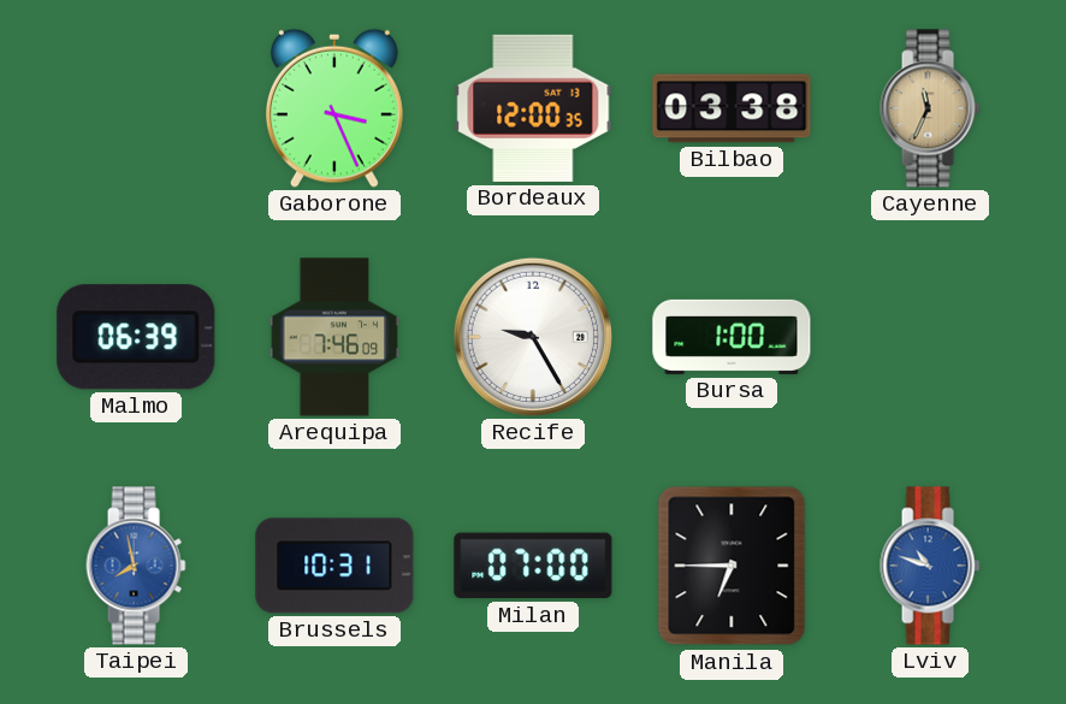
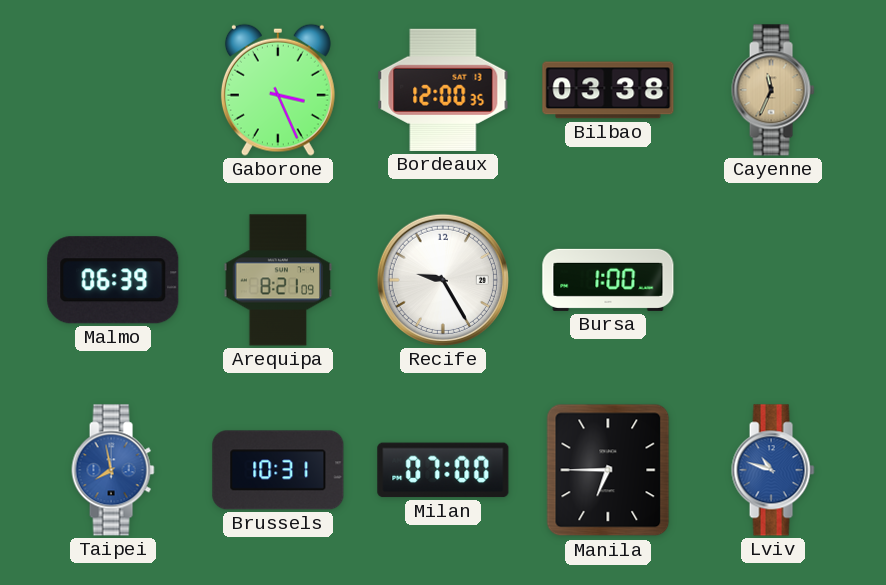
Arequipa: 7:46 -> 8:21
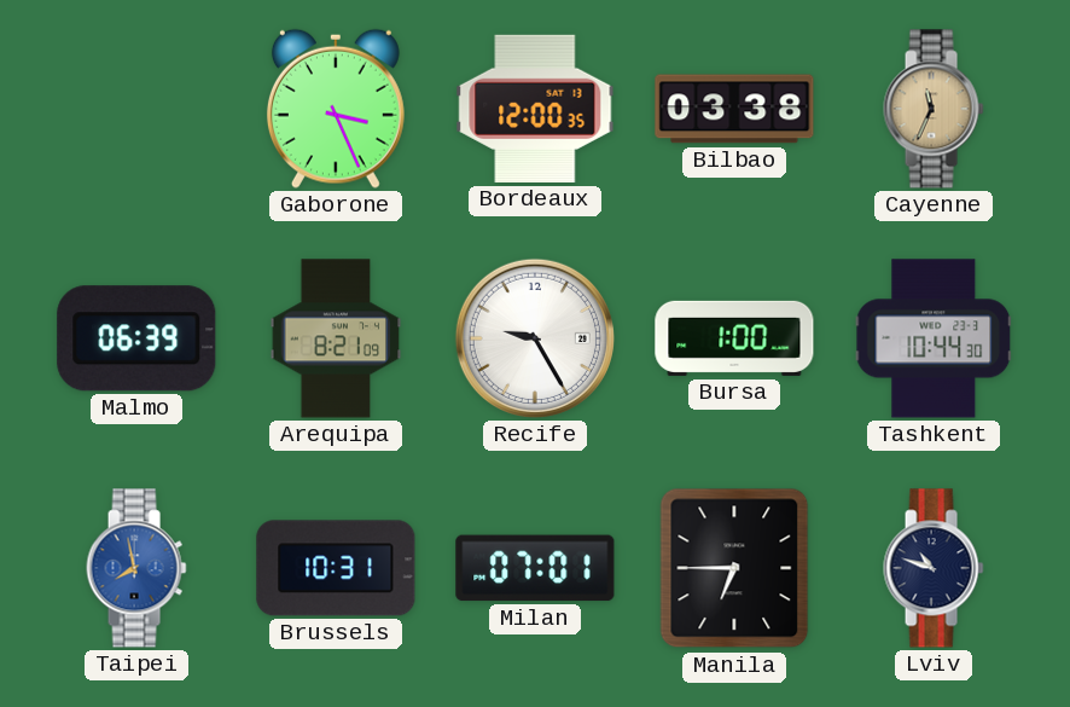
Tashkent: none -> 10:44
Milan: 07:00 -> 07:01
Lviv dial: blue -> navy
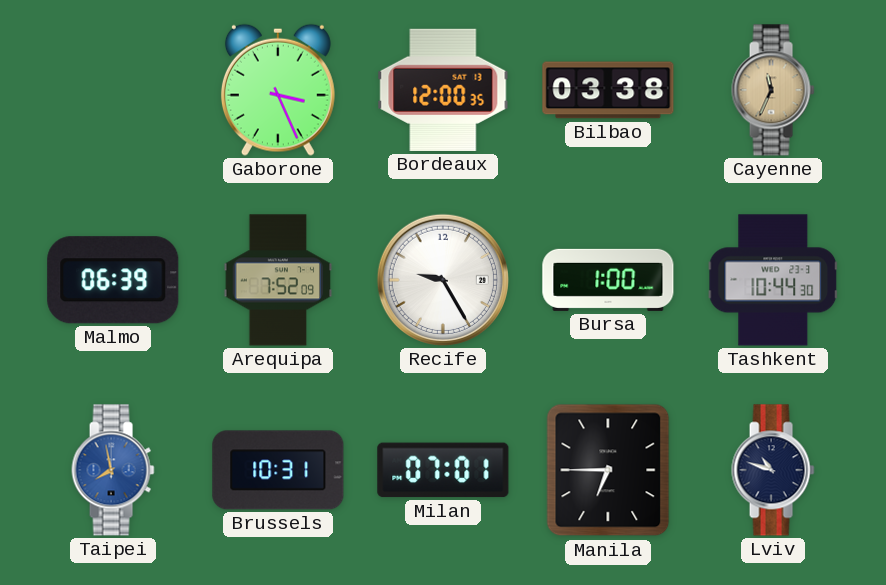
Arequipa: 8:21 -> 7:52
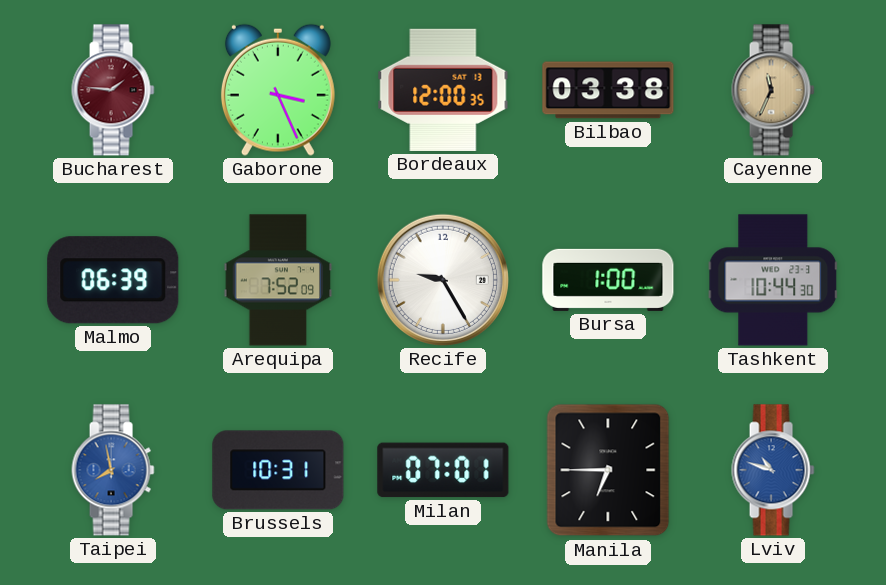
Bucharest: none -> 1:46
Lviv dial: navy -> blue
